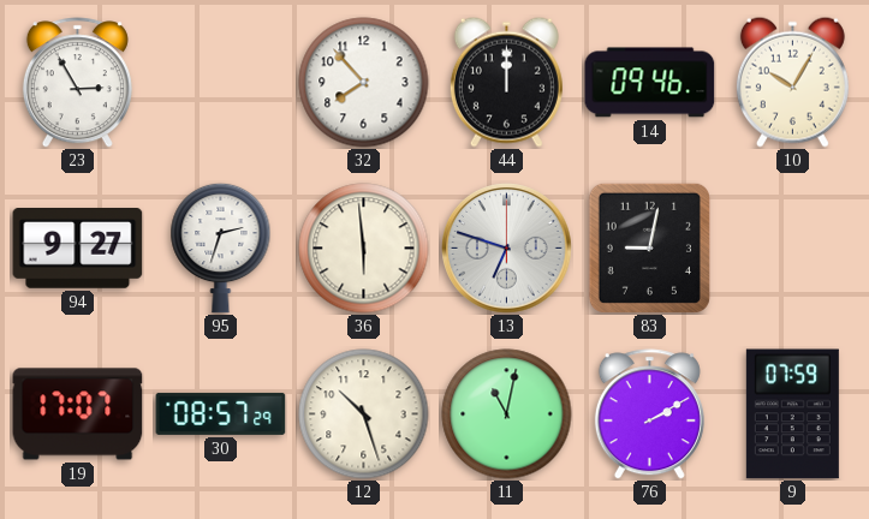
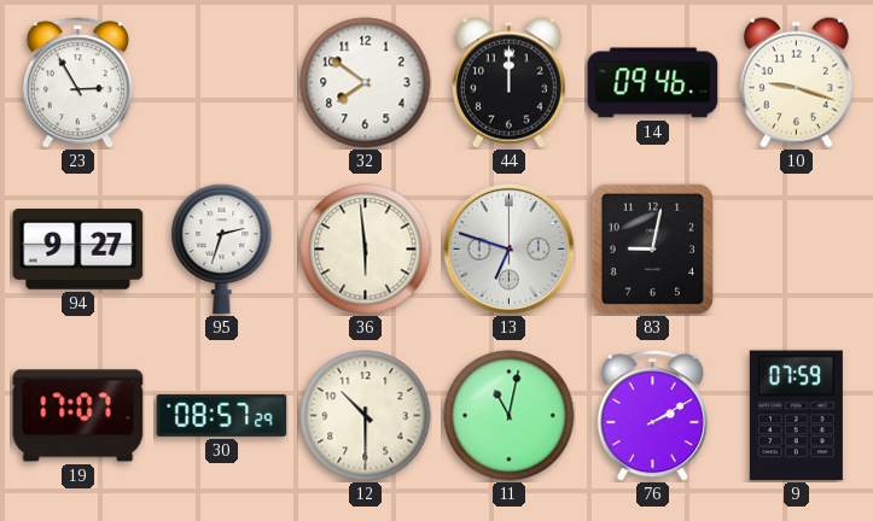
32: 7:53 -> 7:51
10: 10:05 -> 9:18
12: 10:27 -> 10:30
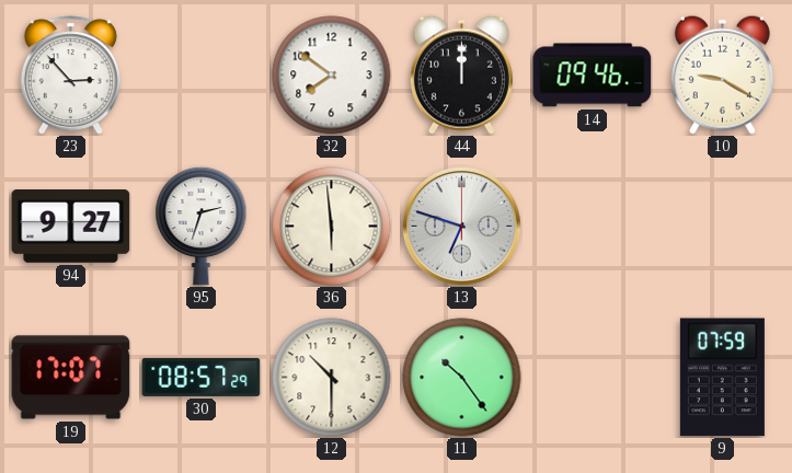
23: 2:55 -> 2:53
10: 9:18 -> 9:20
83: 9:02 -> none
11: 11:02 -> 10:24
76: 2:10 -> none
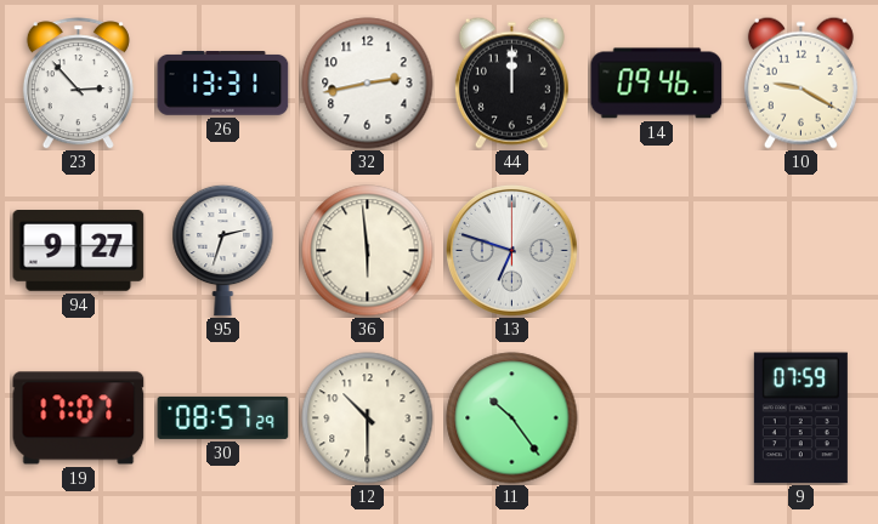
26: none -> 13:31
32: 7:51 -> 2:43
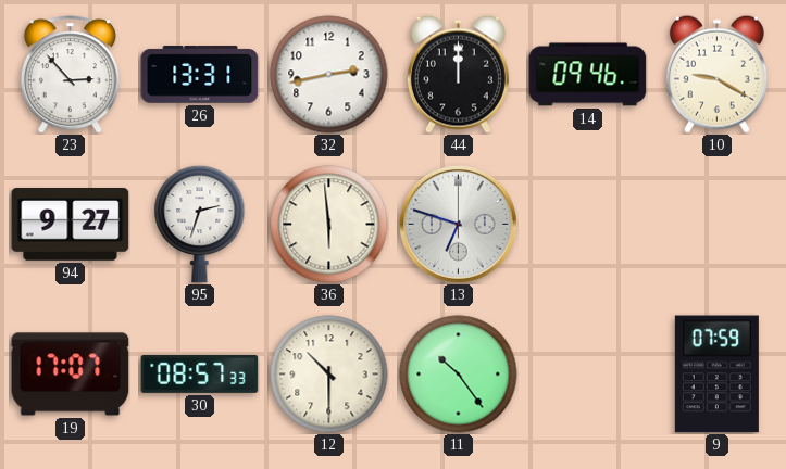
30: 08:57:29 -> 08:57:33
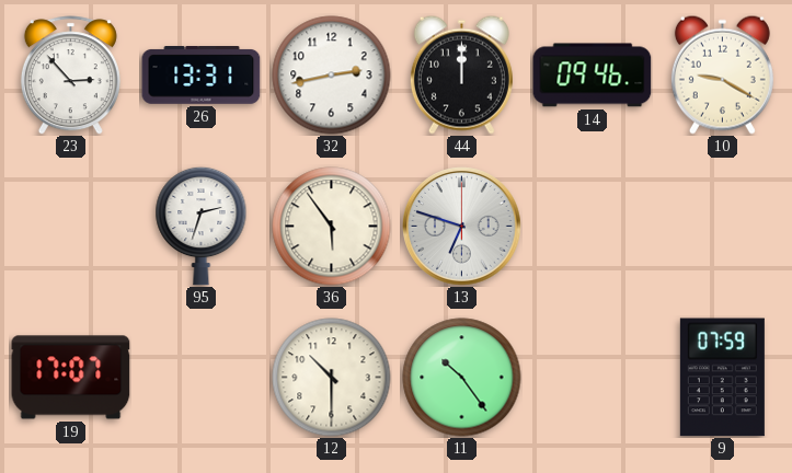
94: 9:27 -> none
36: 5:59 -> 5:54
30: 08:57 -> none
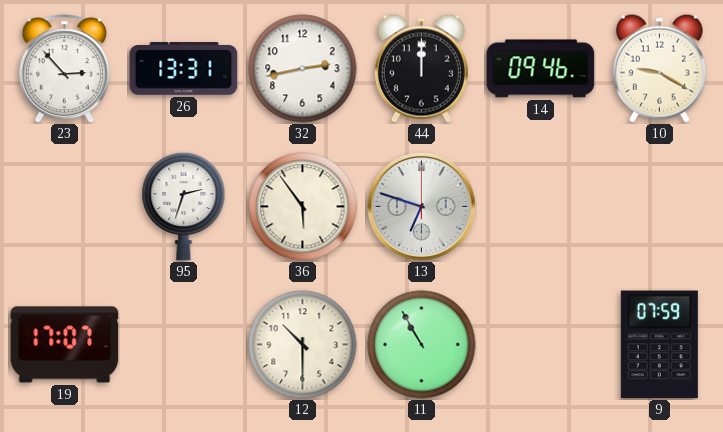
11: 10:24 -> 10:55
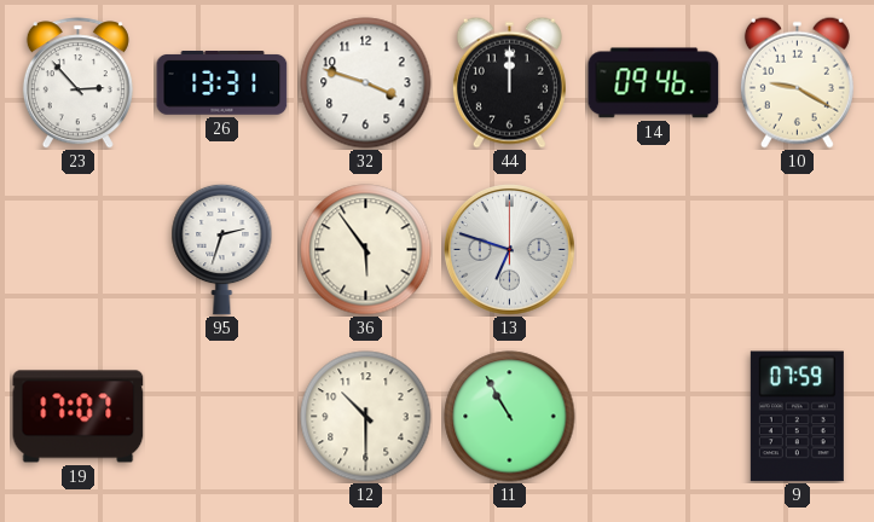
32: 2:43 -> 3:48
